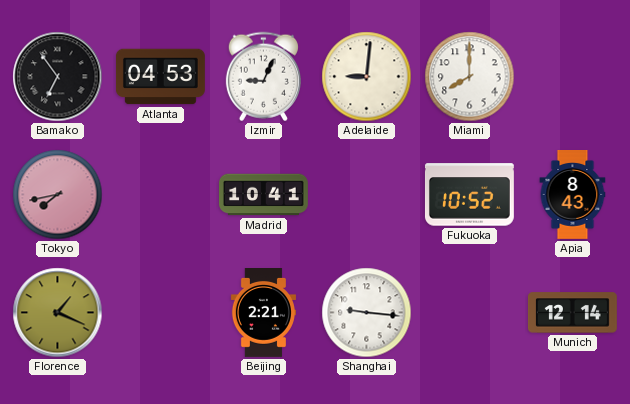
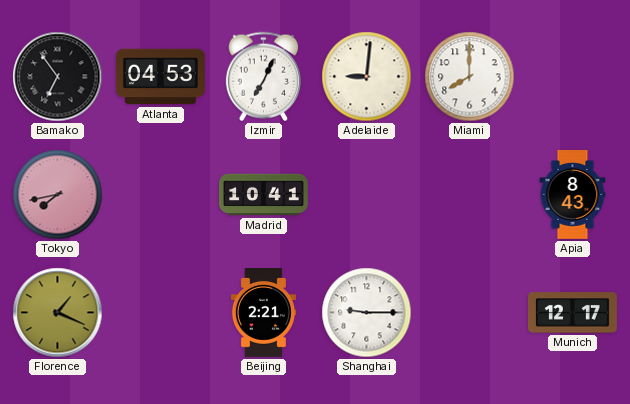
Izmir: 9:04 -> 7:04
Fukuoka: 10:52 -> none
Shanghai: 9:16 -> 9:15
Munich: 12:14 -> 12:17
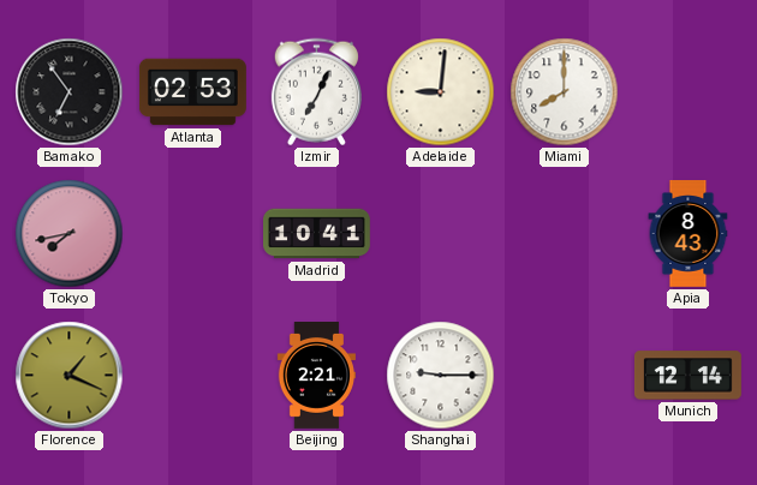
Atlanta: 04:53 -> 02:53
Munich: 12:17 -> 12:14
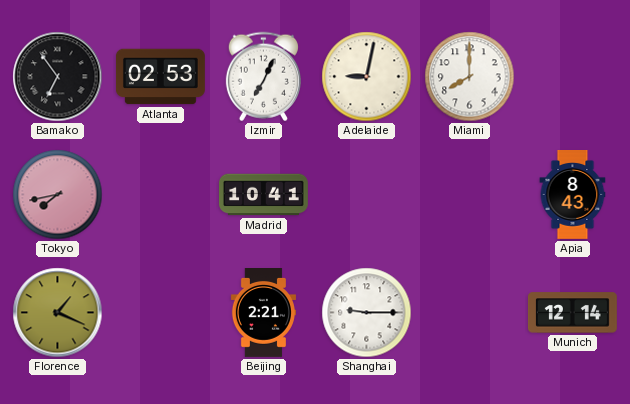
Adelaide: 9:01 -> 9:02
